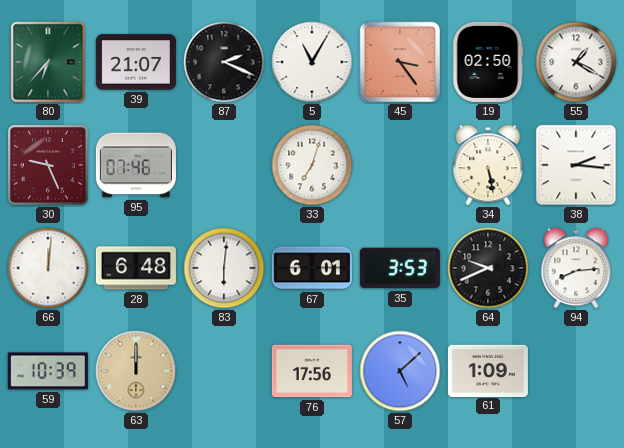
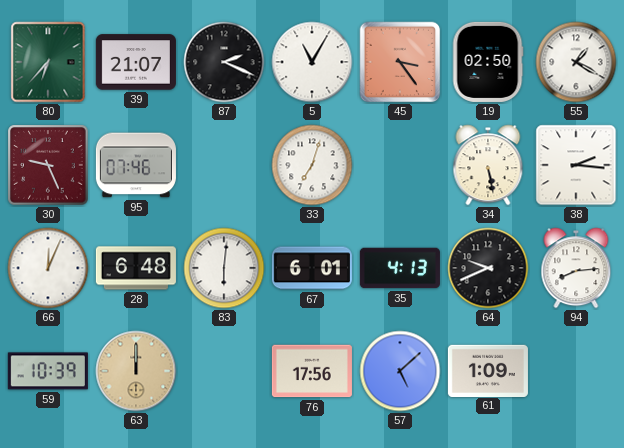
66: 12:01 -> 12:04
35: 3:53 -> 4:13
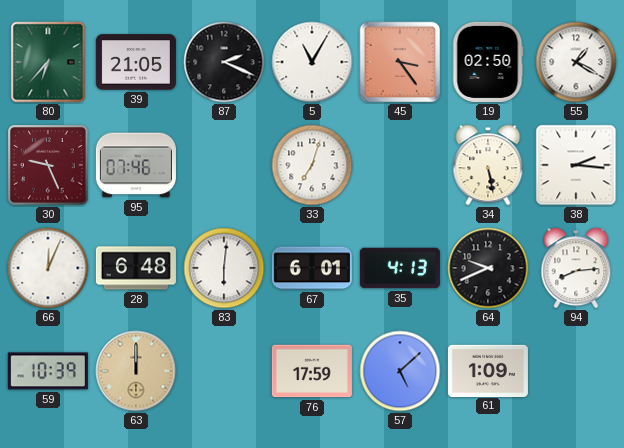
39: 21:07 -> 21:05
76: 17:56 -> 17:59
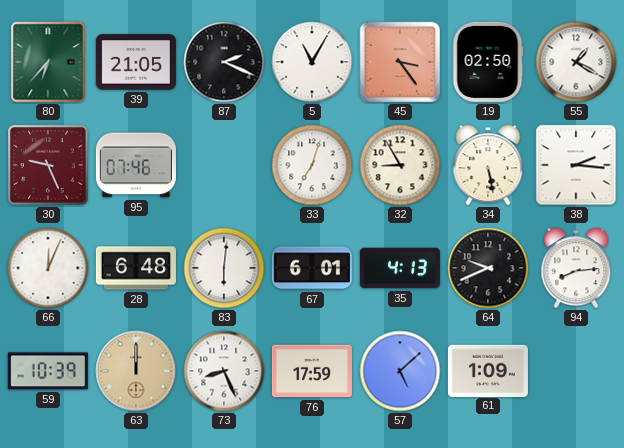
32: none -> 8:55
73: none -> 8:26
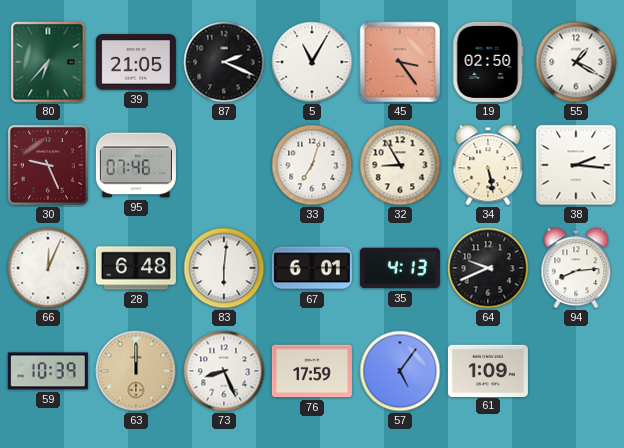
57: 5:08 -> 5:06
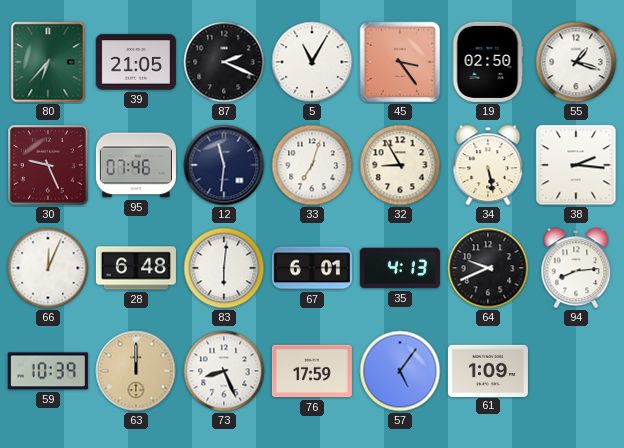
55: 1:20 -> 1:18
12: none -> 11:31
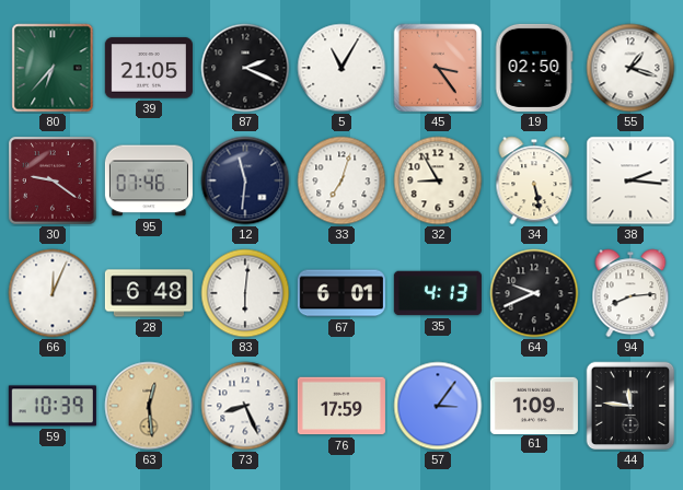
30: 9:26 -> 9:21
63: 12:00 -> 12:29
57: 5:06 -> 3:06
44: none -> 11:46
